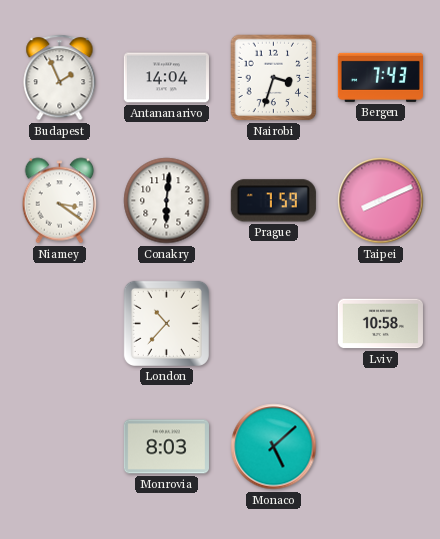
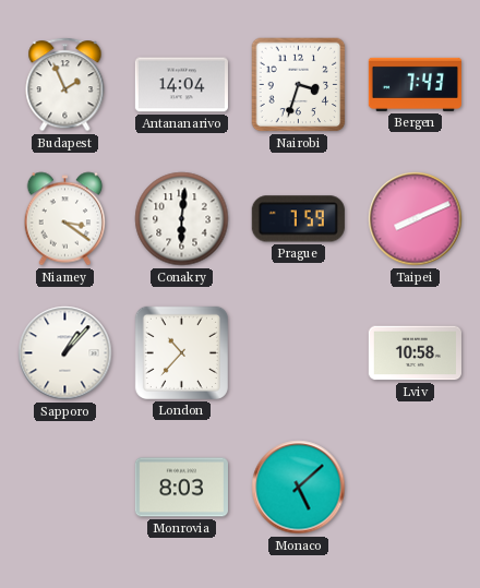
Sapporo: none -> 1:07
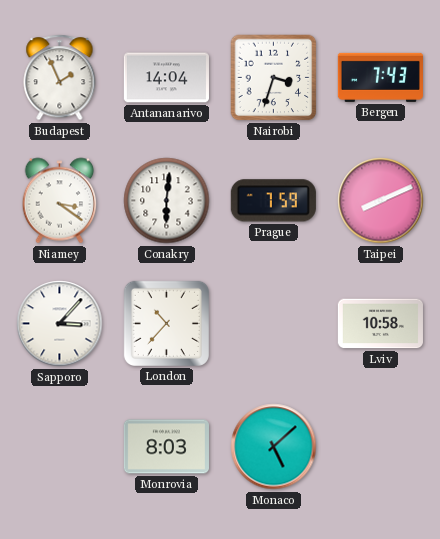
Sapporo: 1:07 -> 3:07
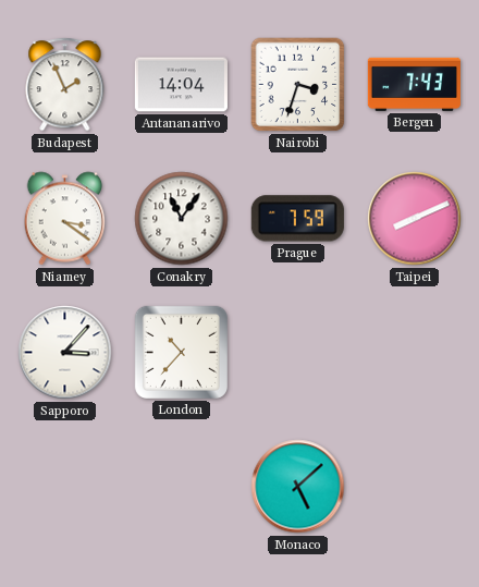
Conakry: 6:01 -> 11:06
Lviv: 10:58 -> none
Monrovia: 8:03 -> none
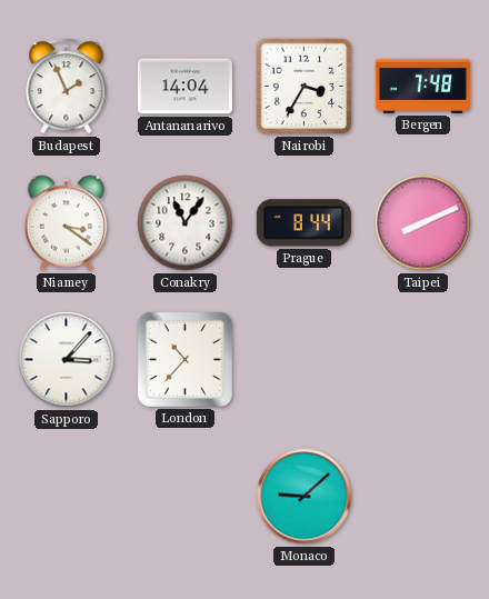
Nairobi: 3:33 -> 3:35
Bergen: 7:43 -> 7:48
Prague: 7:59 -> 8:44
Monaco: 5:08 -> 9:08
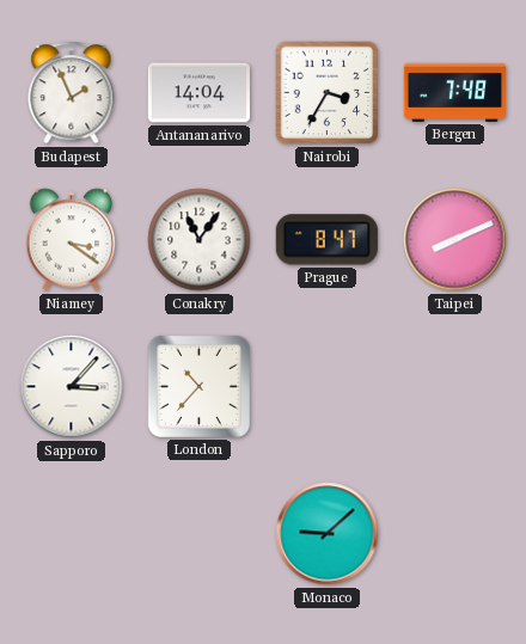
Prague: 8:44 -> 8:47
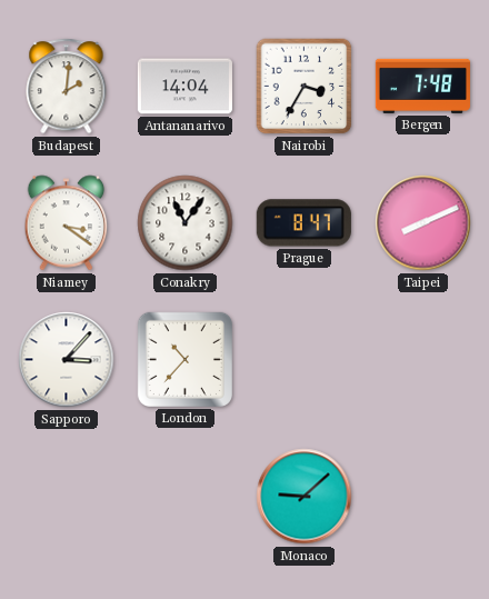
Budapest: 1:56 -> 2:01
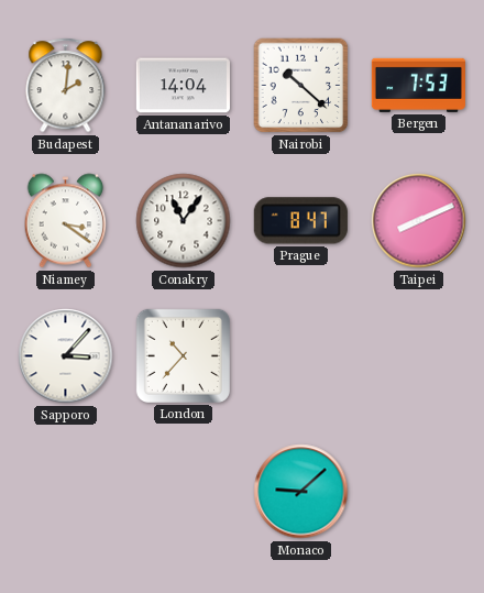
Nairobi: 3:35 -> 10:22
Bergen: 7:48 -> 7:53
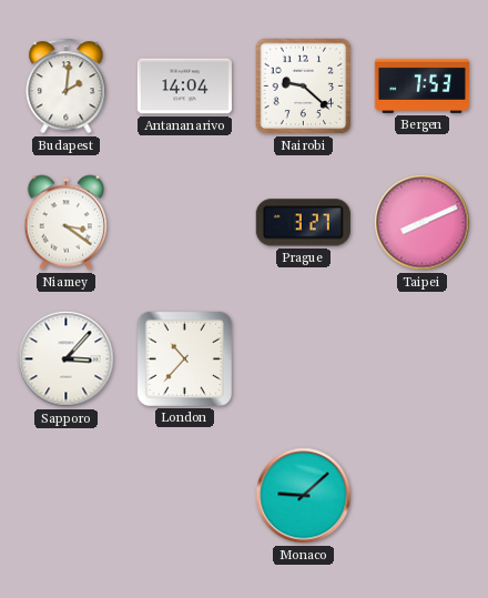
Nairobi: 10:22 -> 9:22
Conakry: 11:06 -> none
Prague: 8:47 -> 3:27
